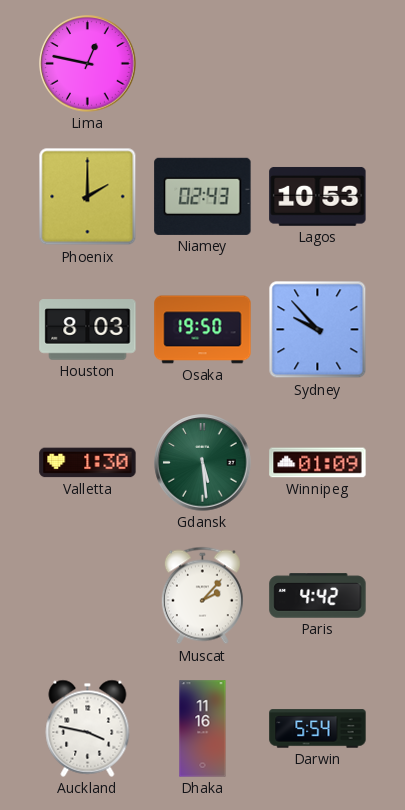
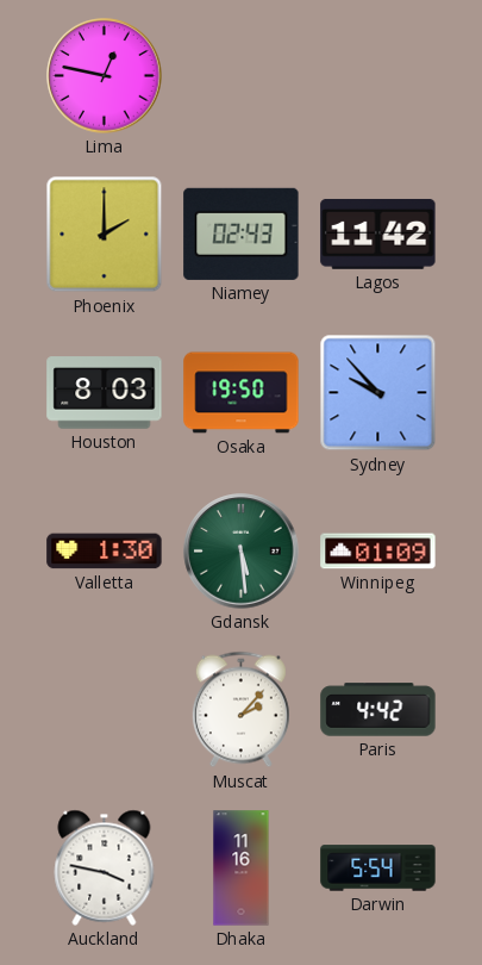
Lagos: 10:53 -> 11:42
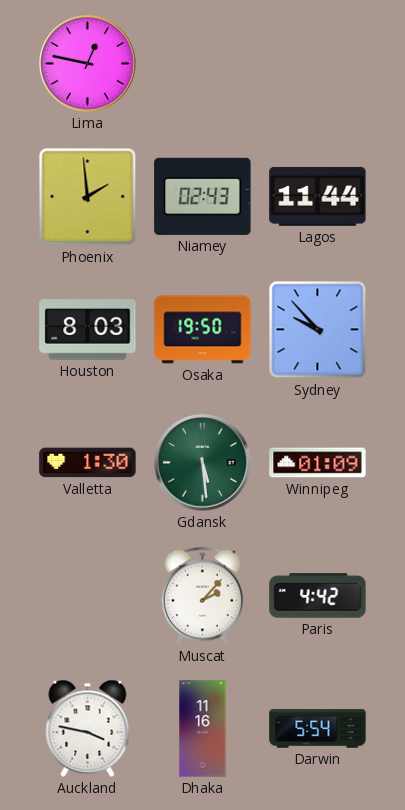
Phoenix: 2:00 -> 1:59
Lagos: 11:42 -> 11:44
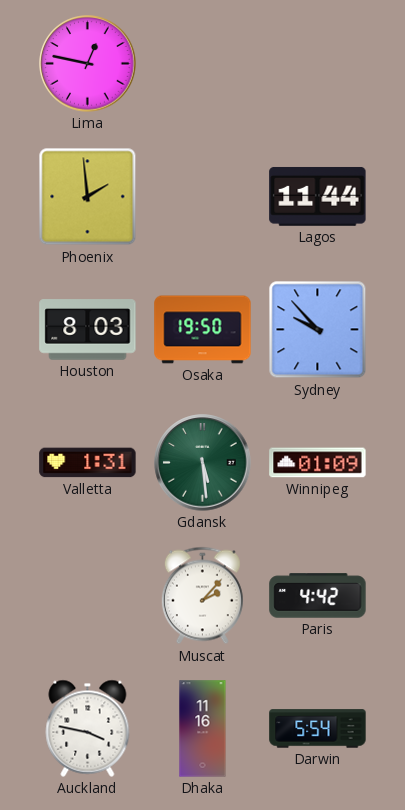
Niamey: 02:43 -> none
Valletta: 1:30 -> 1:31
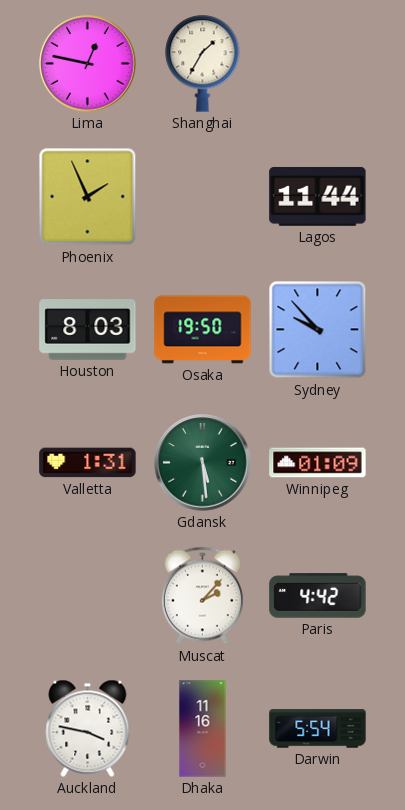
Shanghai: none -> 1:35
Phoenix: 1:59 -> 1:56
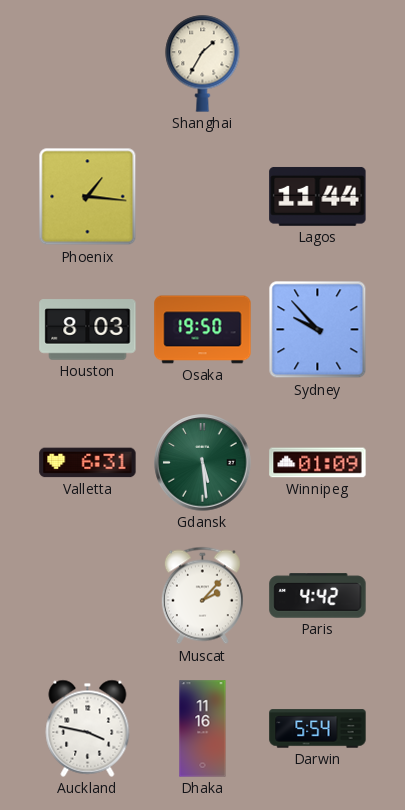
Lima: 12:47 -> none
Phoenix: 1:56 -> 1:16
Valletta: 1:31 -> 6:31
